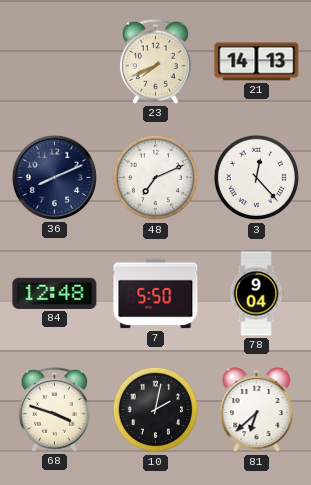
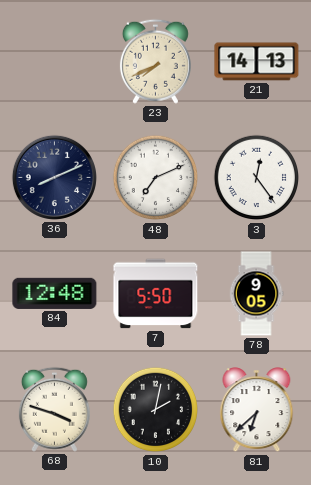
3: 12:23 -> 12:24
78: 9:04 -> 9:05
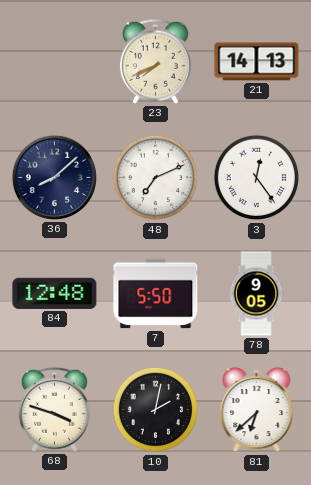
36: 8:11 -> 8:08
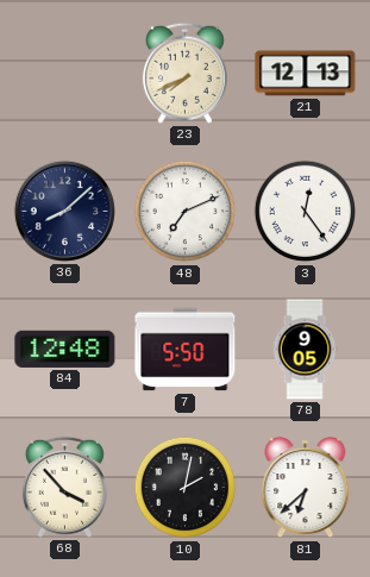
21: 14:13 -> 12:13
68: 3:48 -> 3:53
